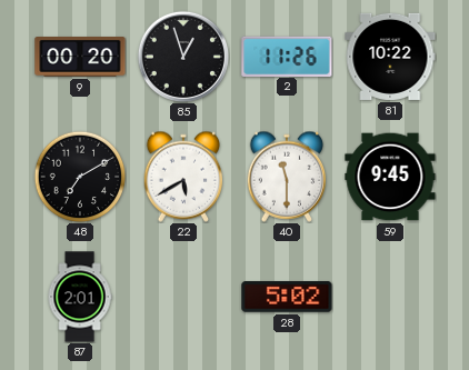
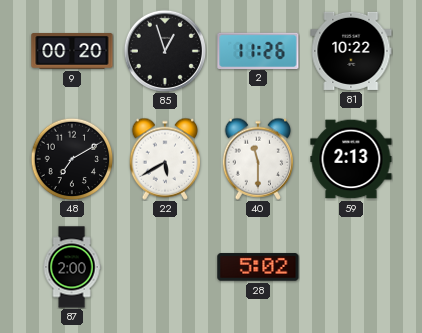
59: 9:45 -> 2:13
87: 2:01 -> 2:00
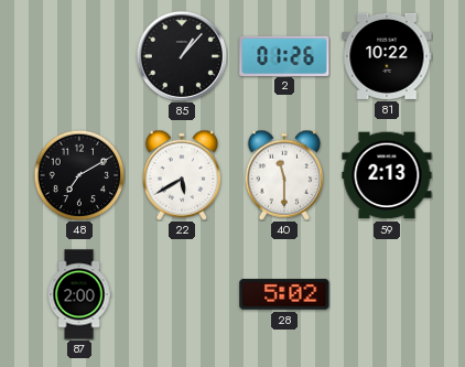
9: 00:20 -> none
85: 12:57 -> 1:07
2: 11:26 -> 01:26
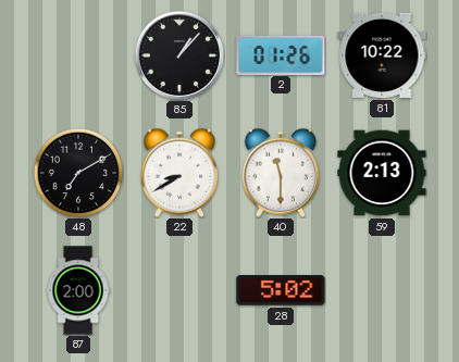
22: 5:40 -> 8:40
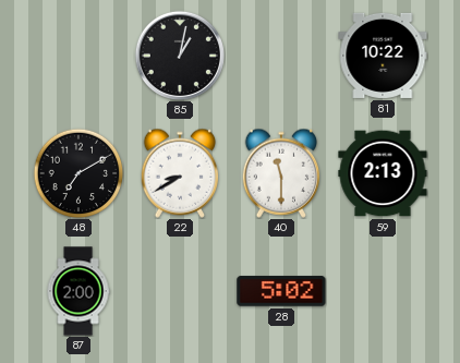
85: 1:07 -> 1:02
2: 01:26 -> none
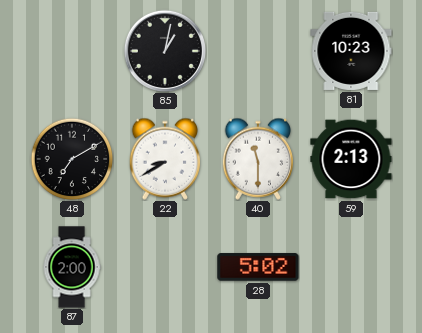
81: 10:22 -> 10:23
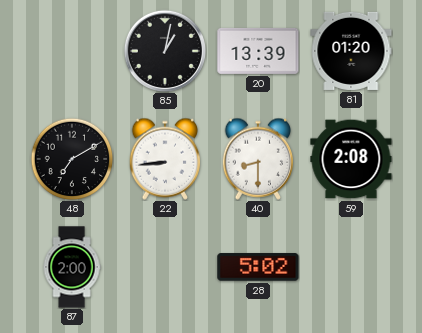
20: none -> 13:39
81: 10:23 -> 01:20
22: 8:40 -> 8:44
40: 11:30 -> 8:30
59: 2:13 -> 2:08
